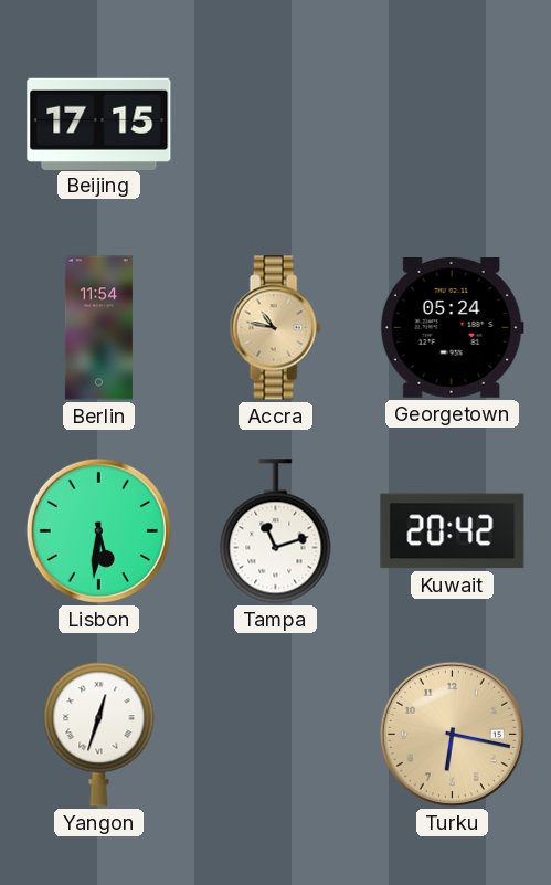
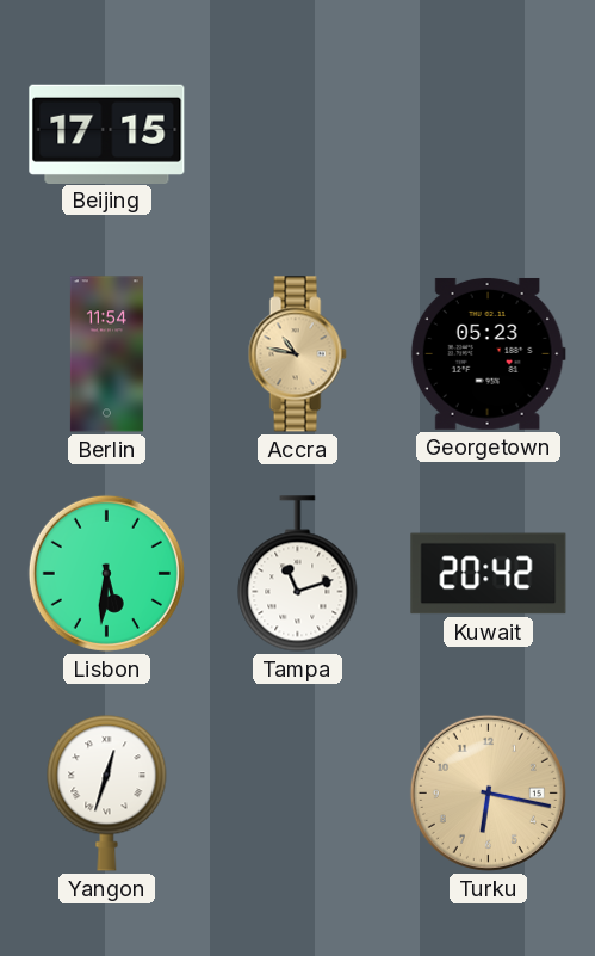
Georgetown: 05:24 -> 05:23
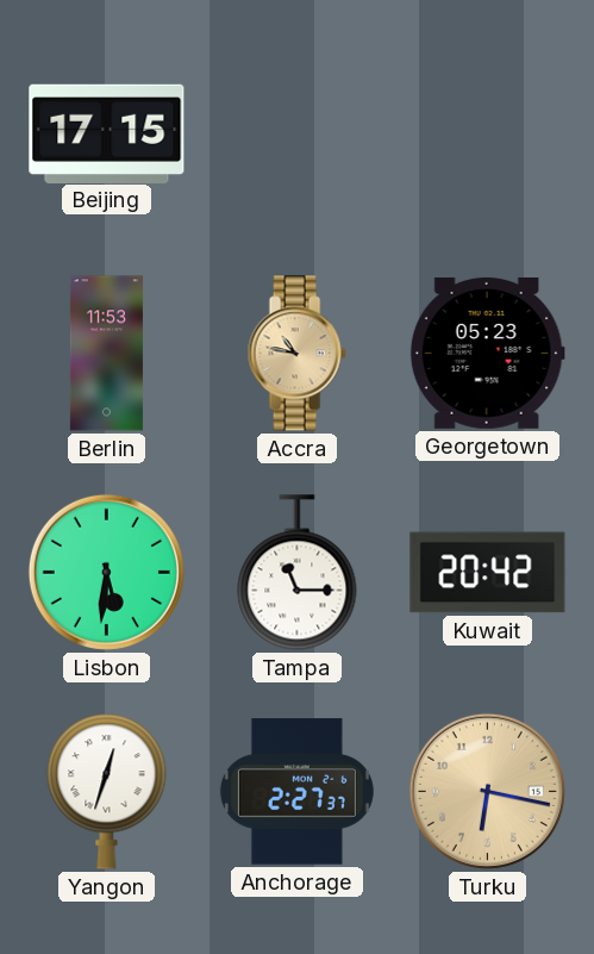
Berlin: 11:54 -> 11:53
Tampa: 11:12 -> 11:15
Anchorage: none -> 2:27
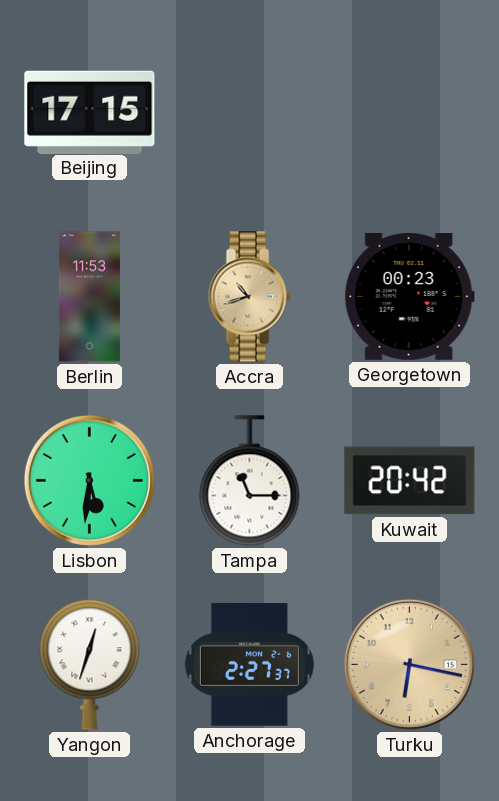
Accra: 10:47 -> 10:42
Georgetown: 05:23 -> 00:23
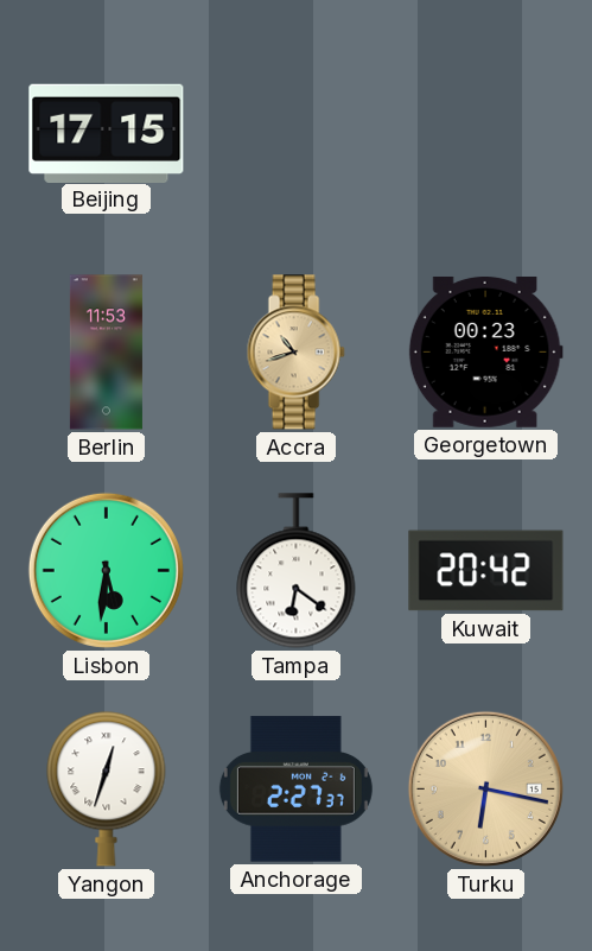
Tampa: 11:15 -> 6:21
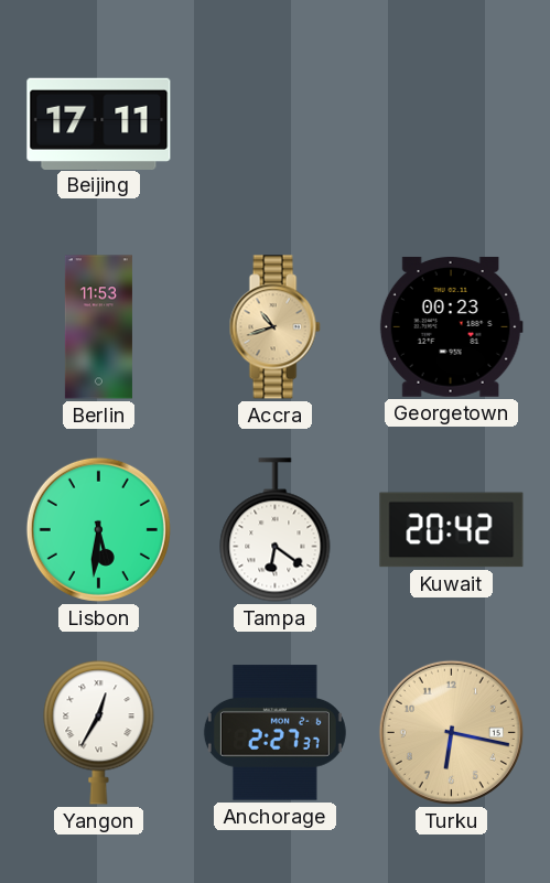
Beijing: 17:15 -> 17:11
Yangon: 12:33 -> 12:35
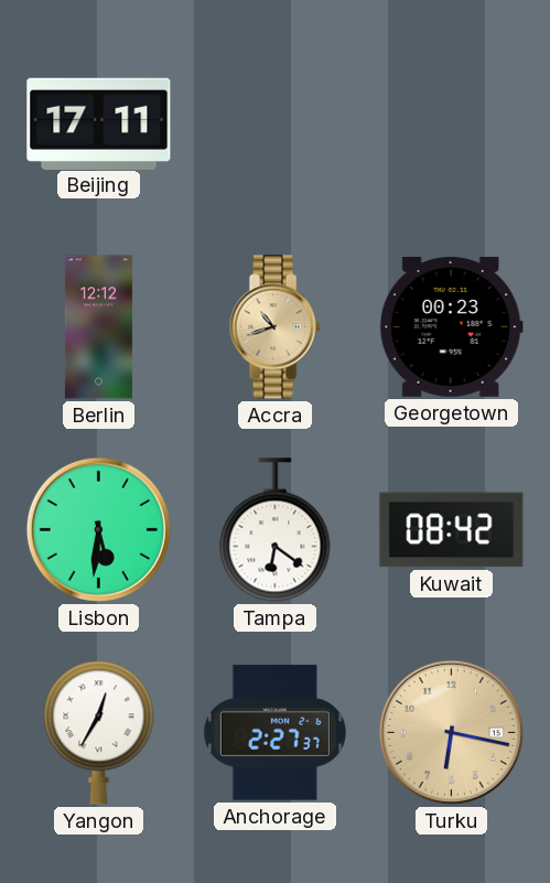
Berlin: 11:53 -> 12:12
Kuwait: 20:42 -> 08:42
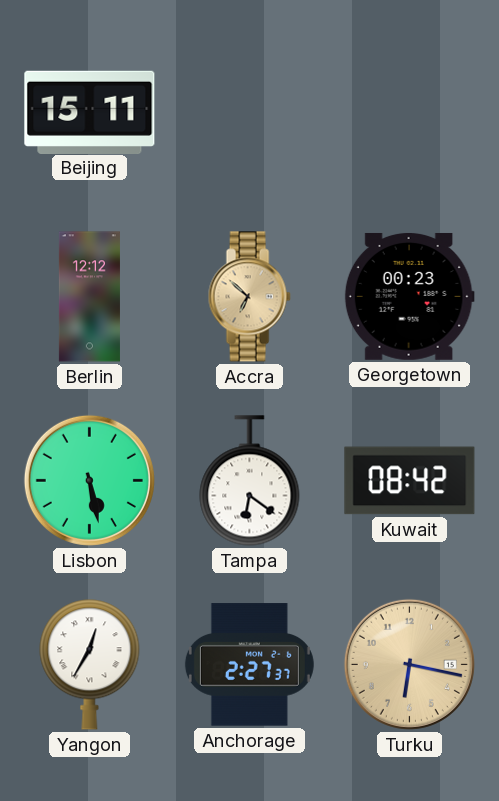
Beijing: 17:11 -> 15:11
Accra: 10:42 -> 6:52
Lisbon: 5:31 -> 5:28
